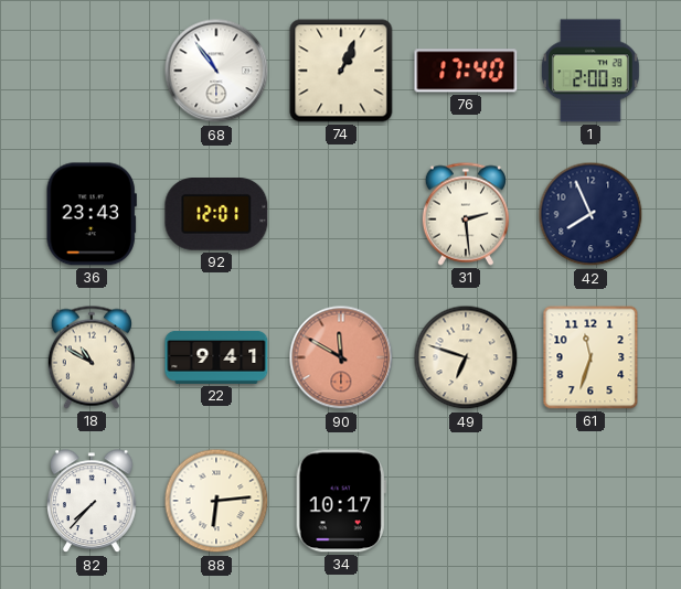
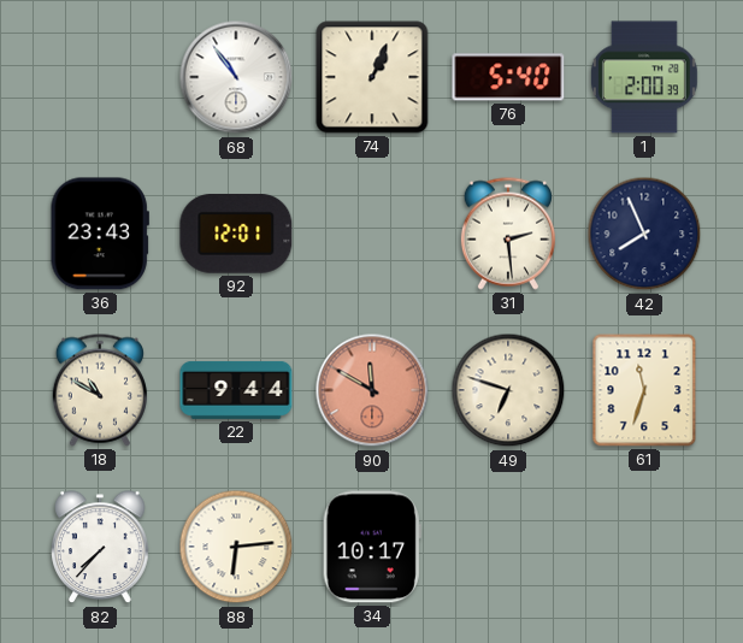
76: 17:40 -> 5:40
22: 9:41 -> 9:44
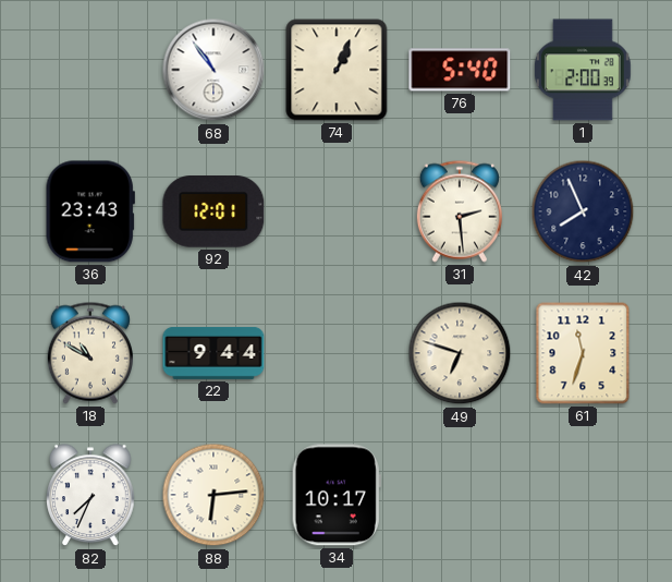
90: 11:50 -> none
82: 7:37 -> 7:34
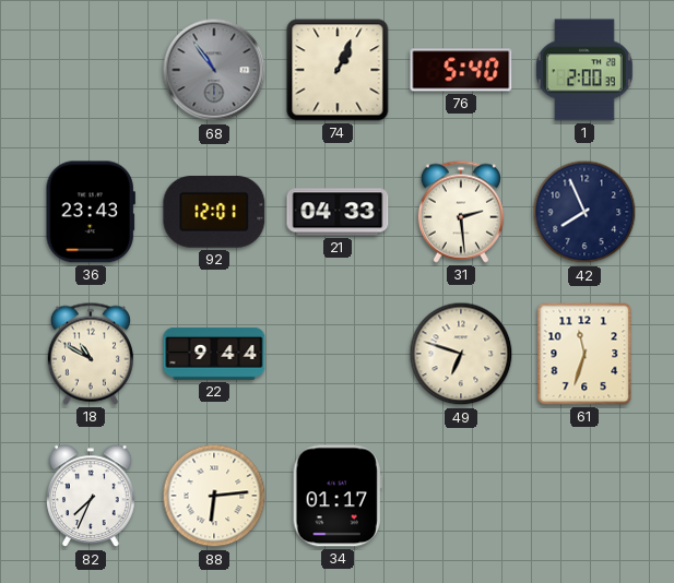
68 dial: white -> grey
21: none -> 04:33
34: 10:17 -> 01:17
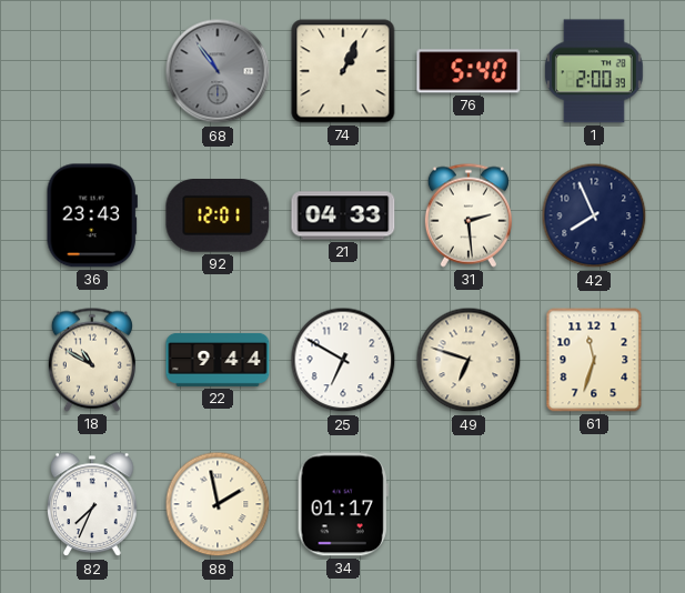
25: none -> 6:50
88: 6:14 -> 1:58
